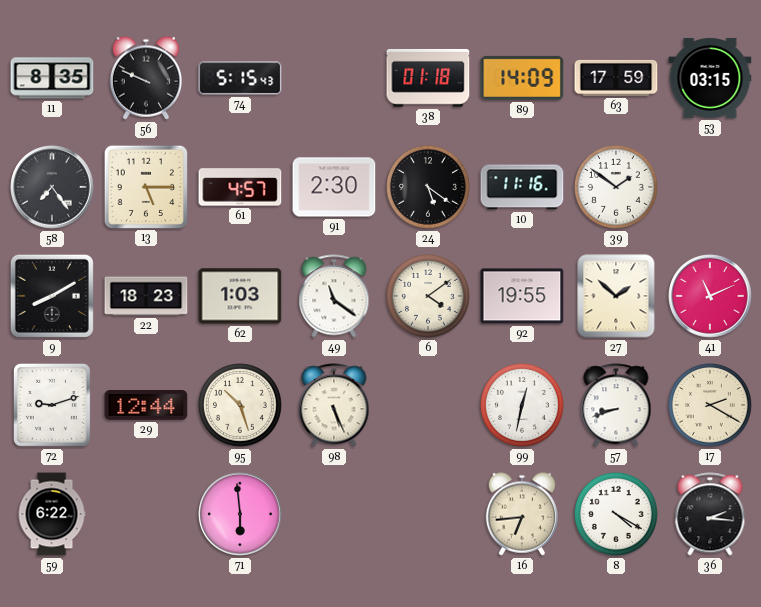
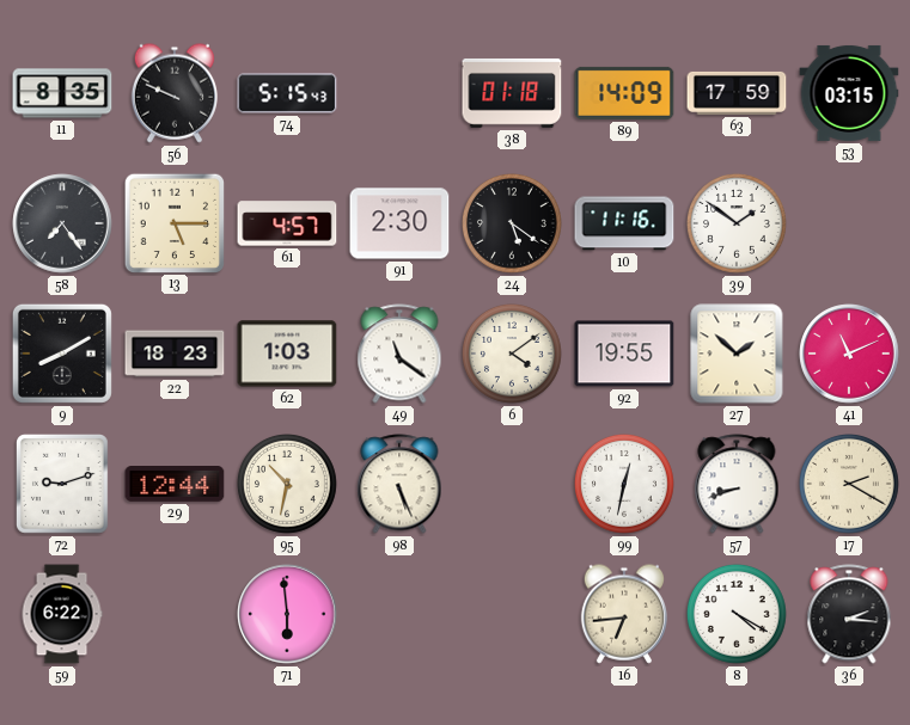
95: 10:27 -> 10:32
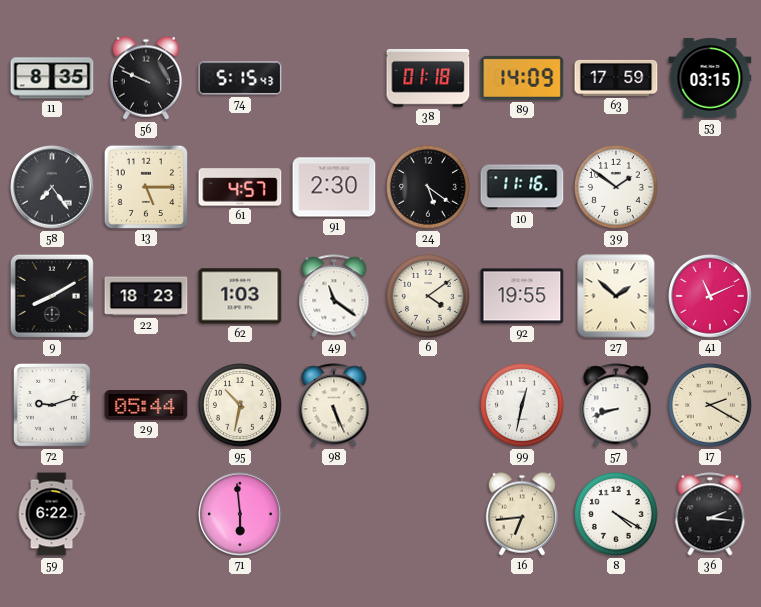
29: 12:44 -> 05:44
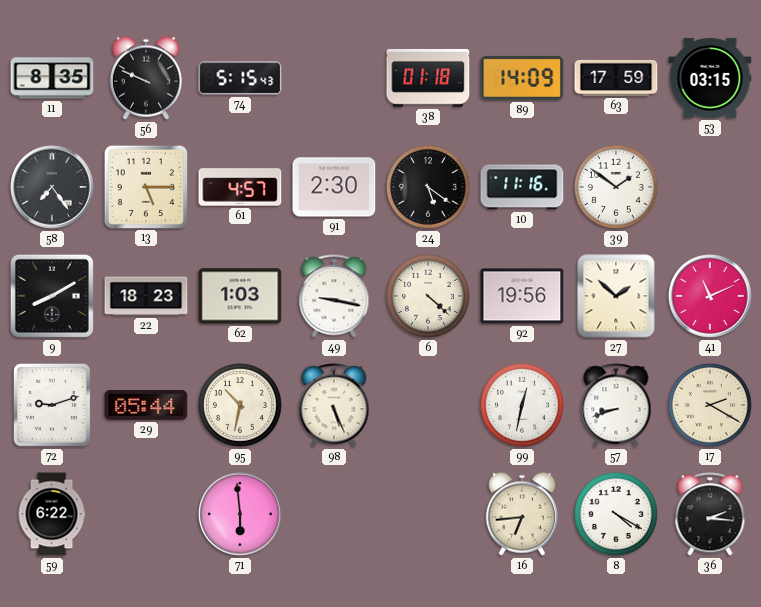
49: 11:21 -> 9:17
6: 4:09 -> 4:22
92: 19:55 -> 19:56
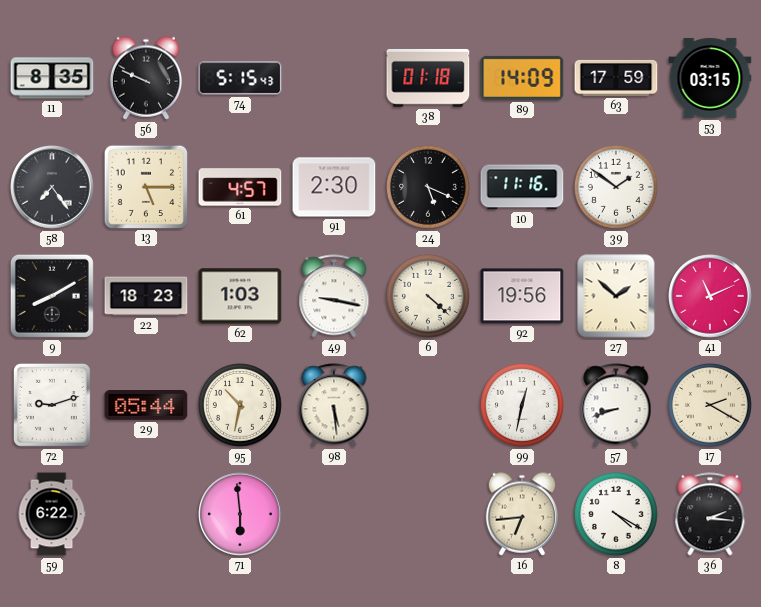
24: 5:21 -> 5:19
98: 5:26 -> 5:29
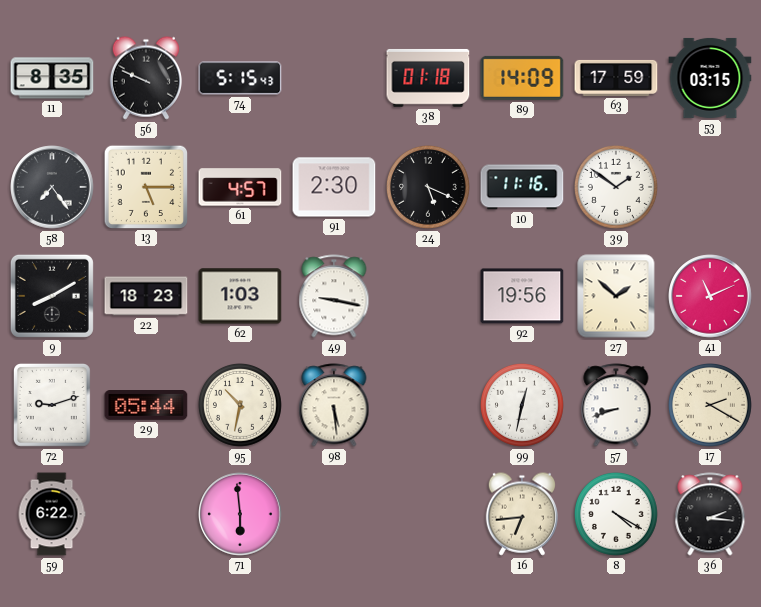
6: 4:22 -> none
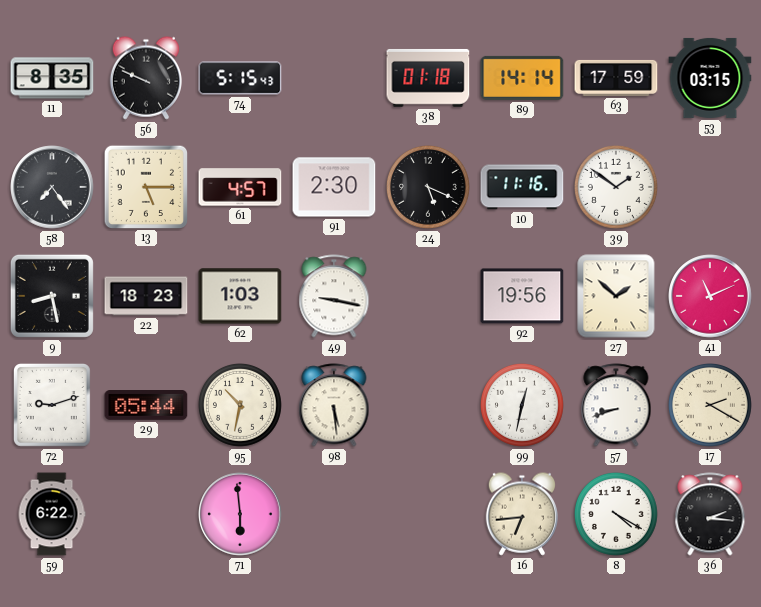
89: 14:09 -> 14:14
9: 8:10 -> 8:28
